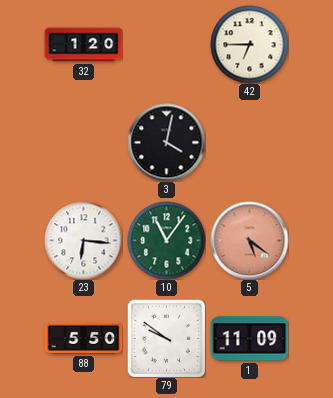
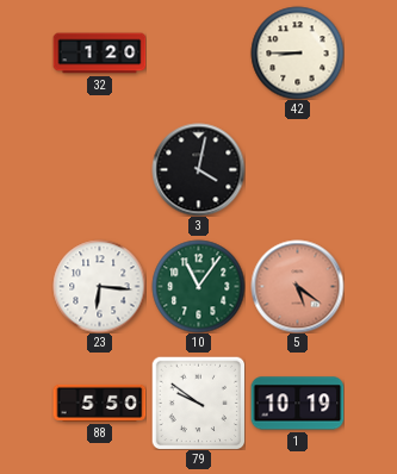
42: 6:45 -> 8:45
1: 11:09 -> 10:19
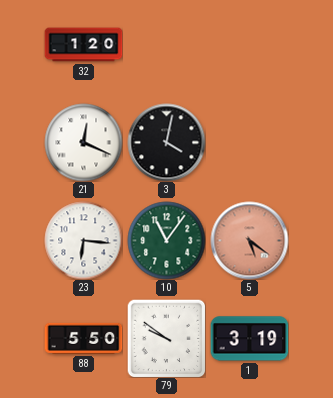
42: 8:45 -> none
21: none -> 12:19
1: 10:19 -> 3:19
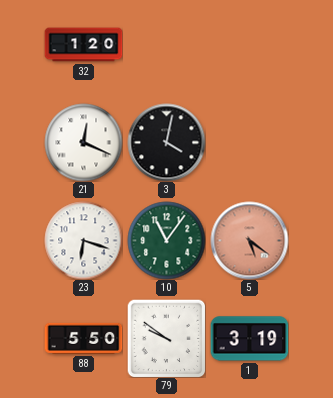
23: 6:16 -> 6:18
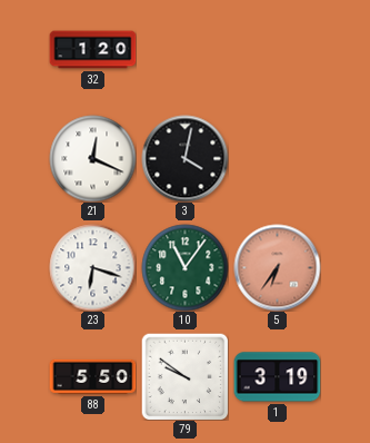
5: 5:21 -> 6:36
